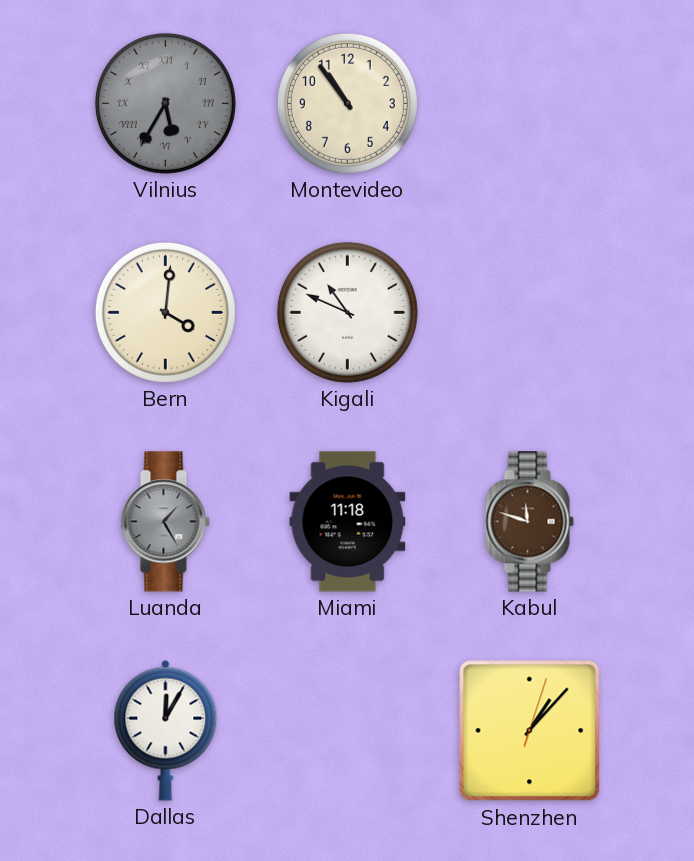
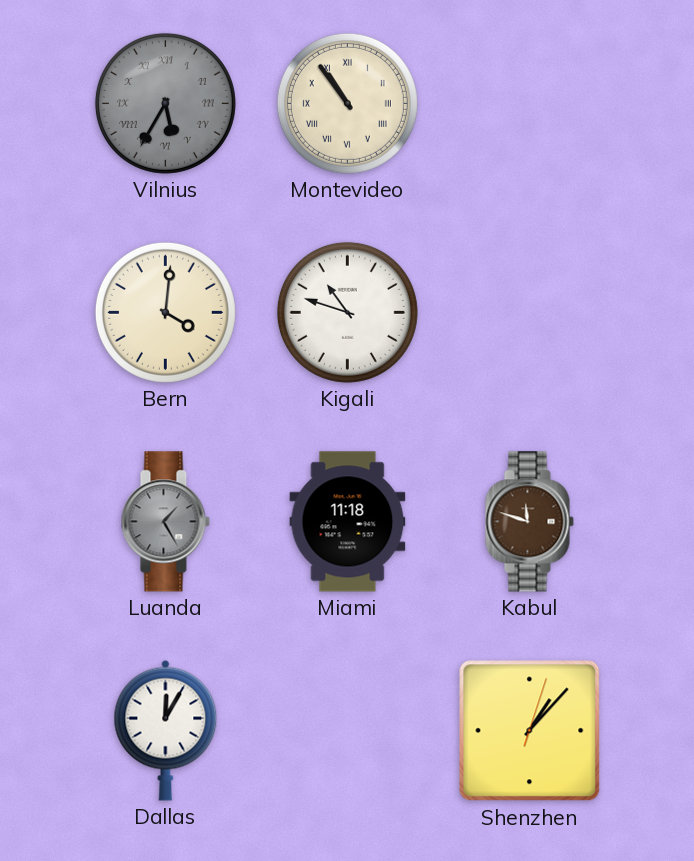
Montevideo numerals: Arabic -> Roman
Kigali: 10:49 -> 10:48
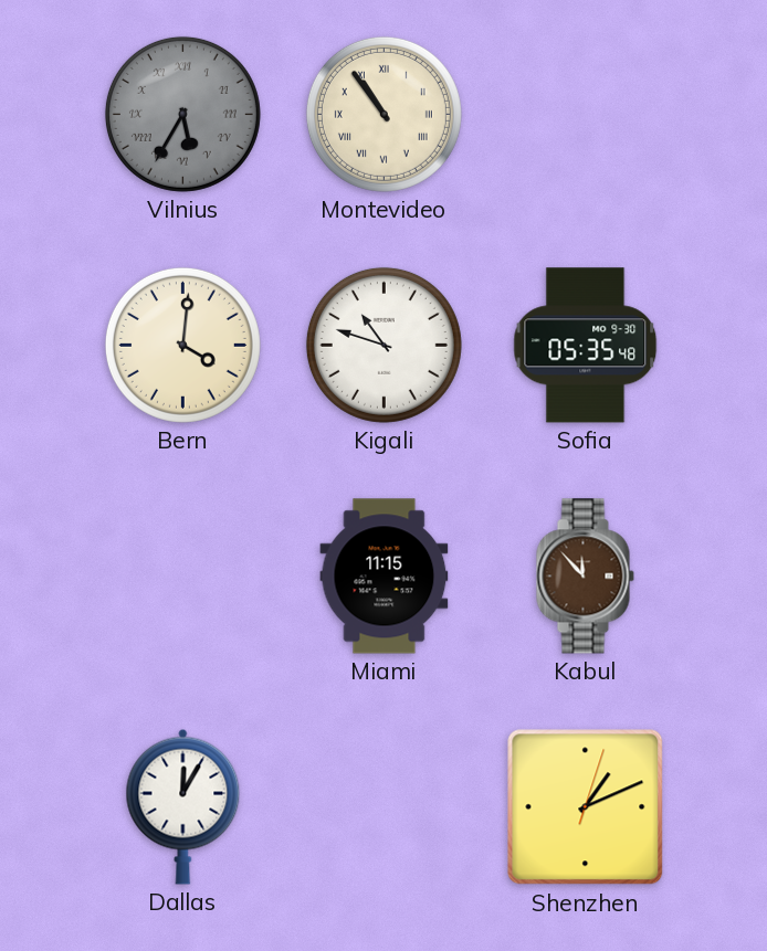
Sofia: none -> 05:35
Luanda: 1:25 -> none
Miami: 11:18 -> 11:15
Kabul: 11:48 -> 11:53
Shenzhen: 1:07 -> 1:11
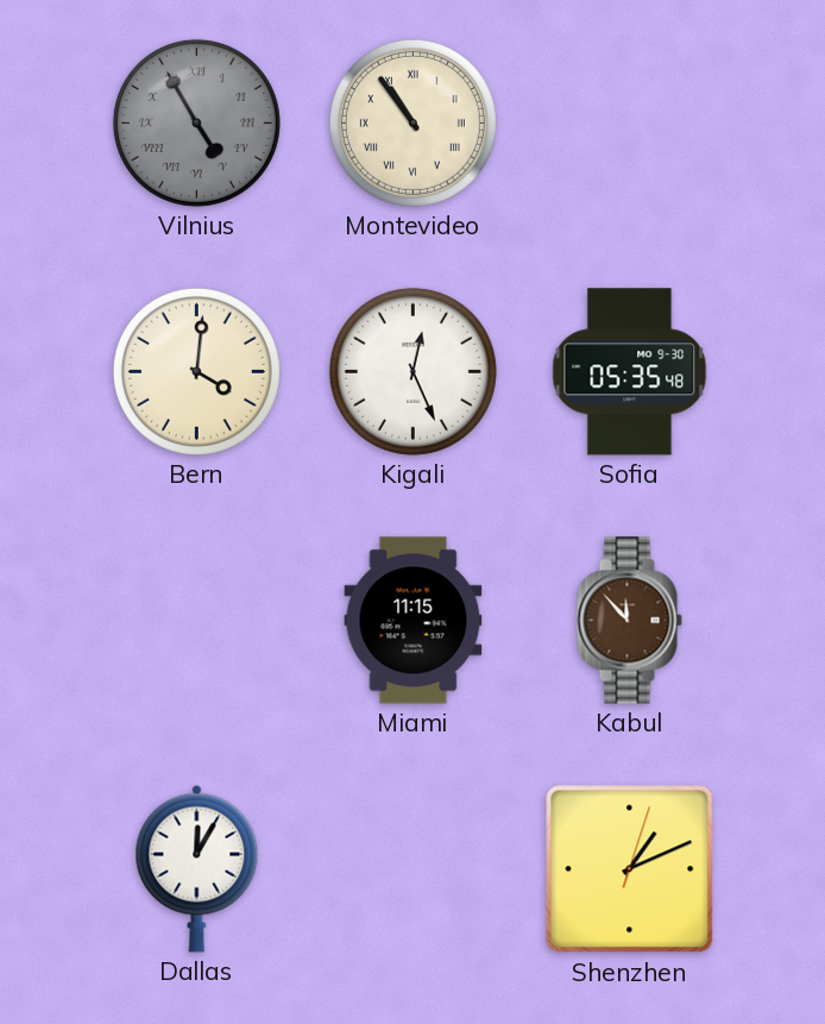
Vilnius: 5:35 -> 4:55
Kigali: 10:48 -> 12:26
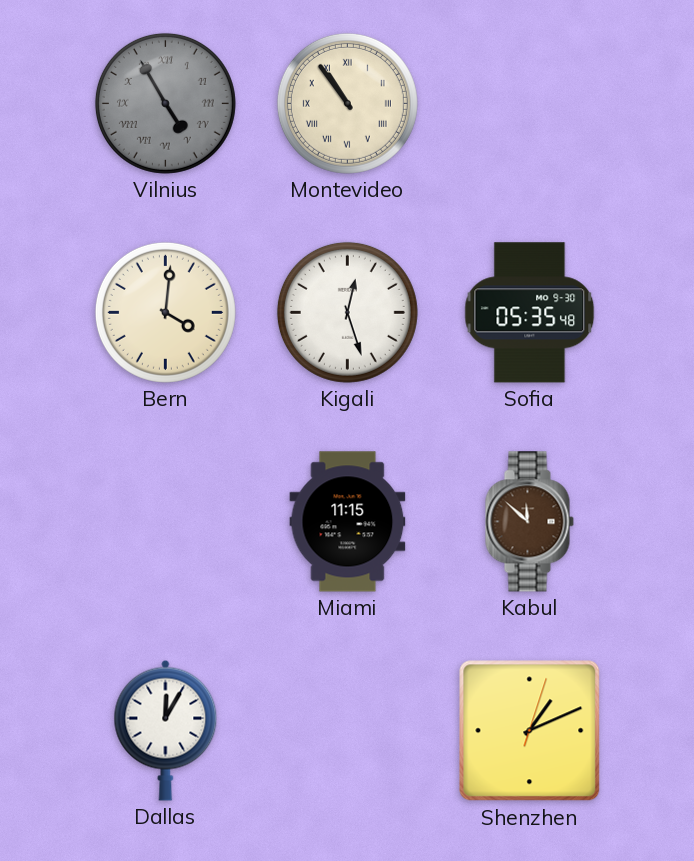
Kigali: 12:26 -> 12:27
Kabul: 11:53 -> 11:52
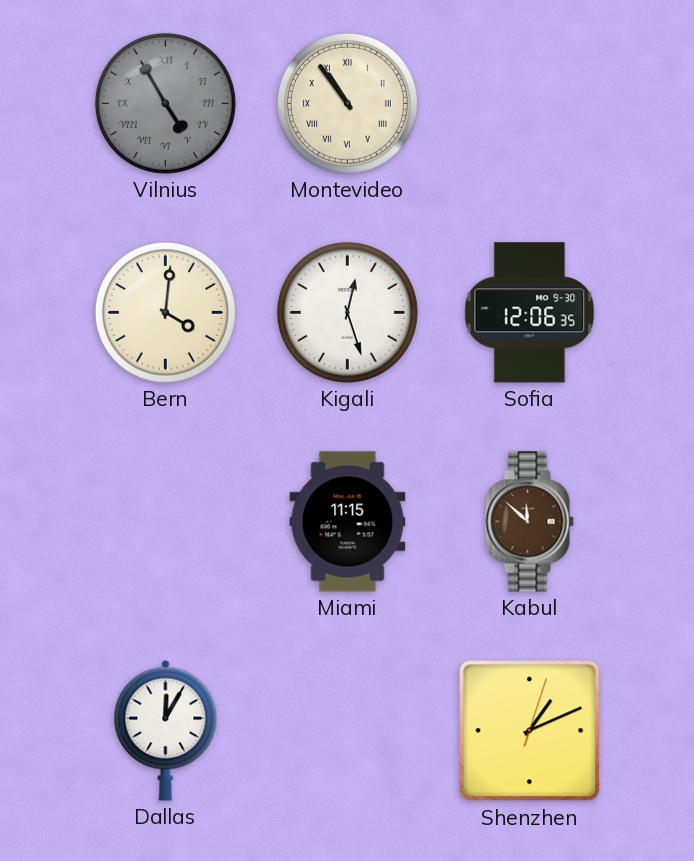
Sofia: 05:35 -> 12:06
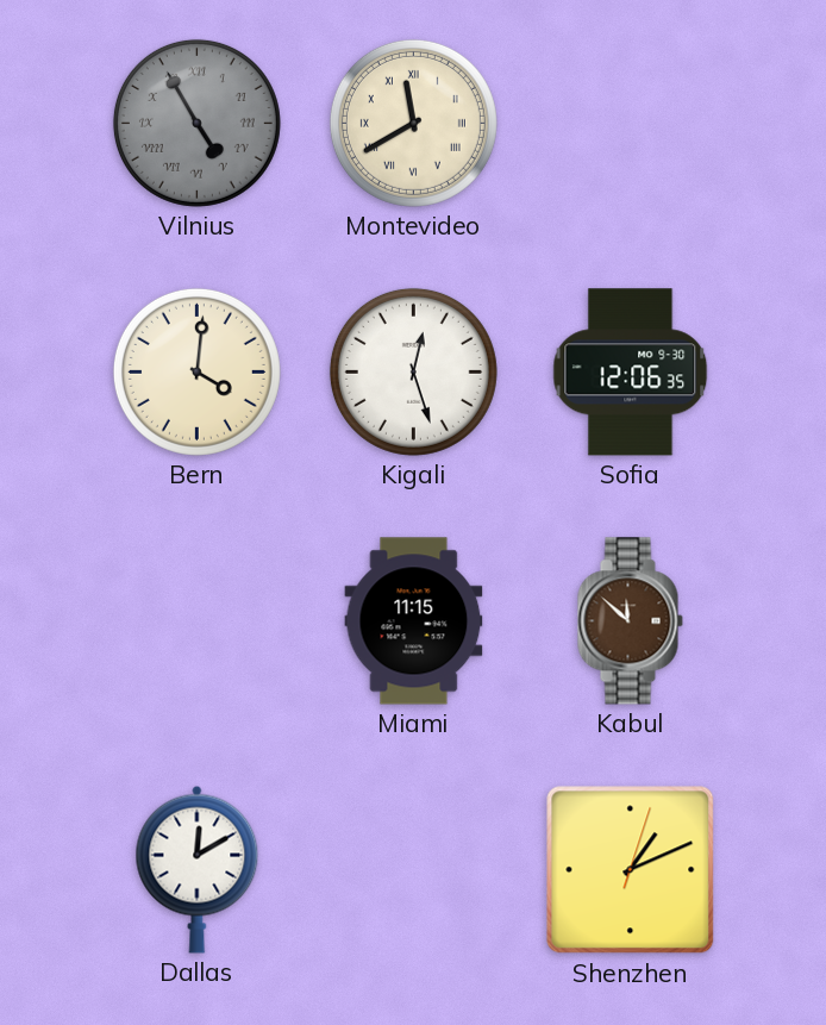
Montevideo: 10:54 -> 11:40
Dallas: 12:05 -> 12:10
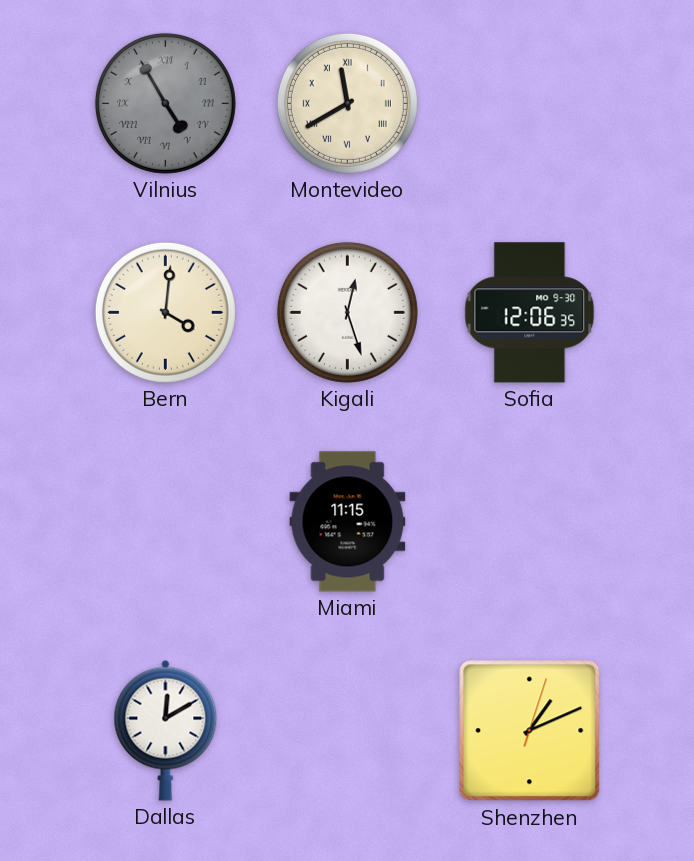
Kabul: 11:52 -> none
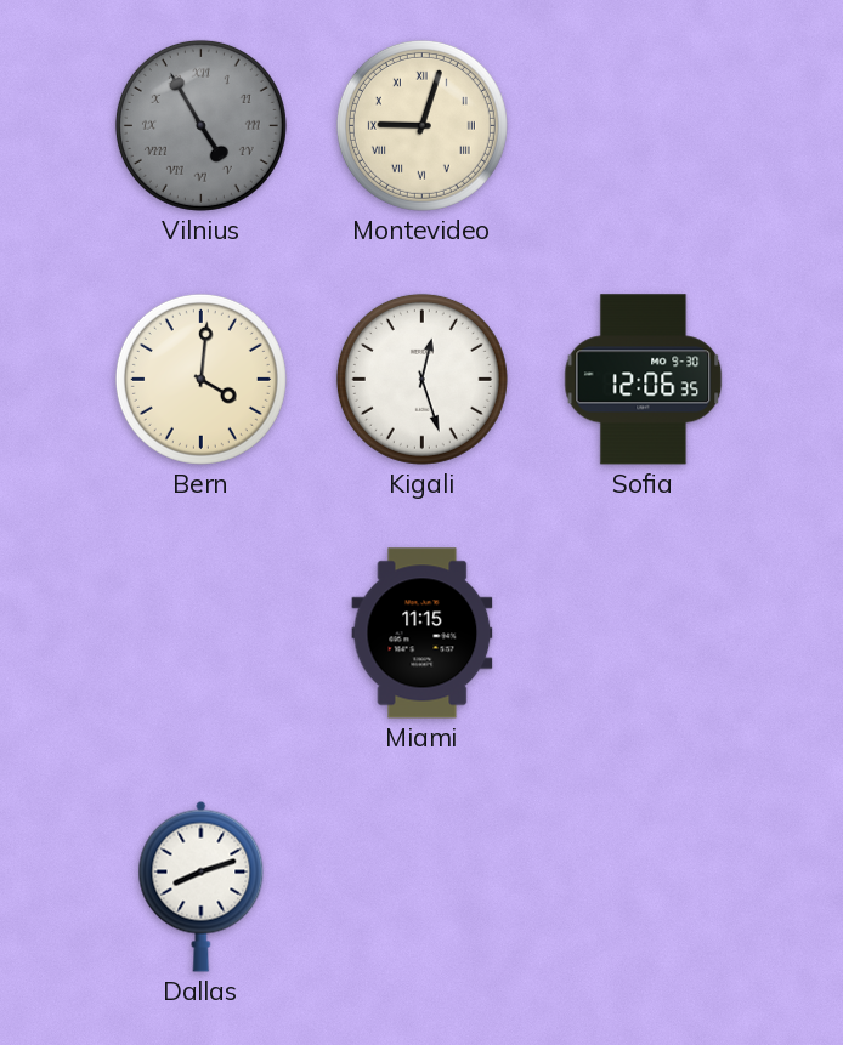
Montevideo: 11:40 -> 9:03
Dallas: 12:10 -> 8:12
Shenzhen: 1:11 -> none
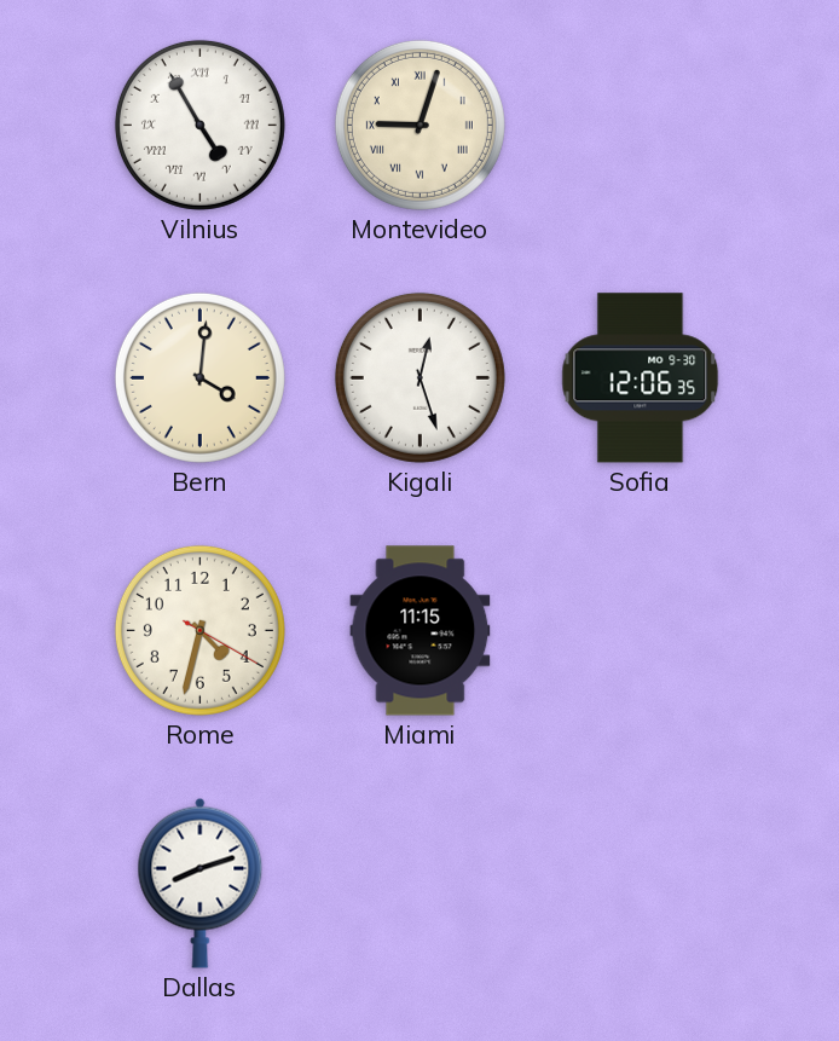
Vilnius dial: grey -> white
Rome: none -> 4:32
